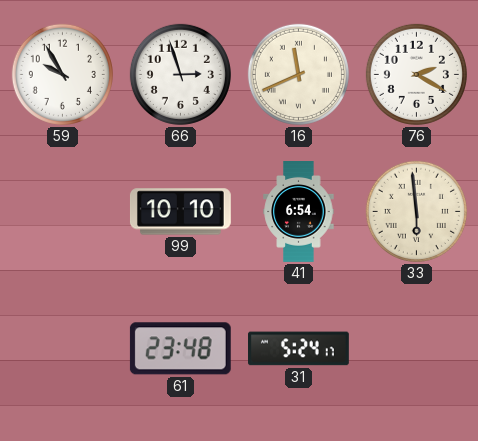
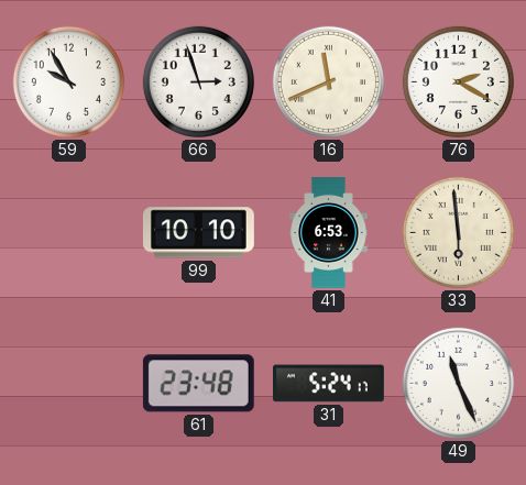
41: 6:54 -> 6:53
49: none -> 11:26
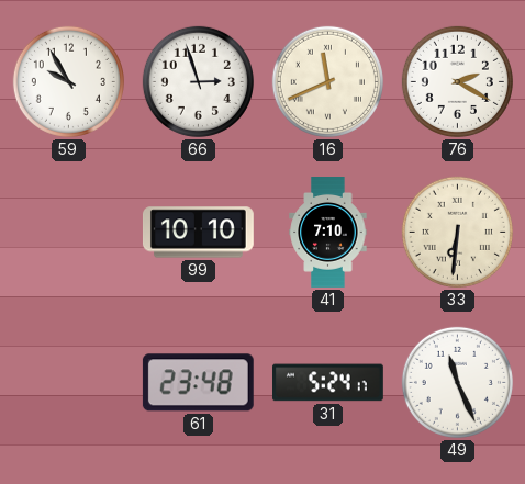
41: 6:53 -> 7:10
33: 5:59 -> 6:31
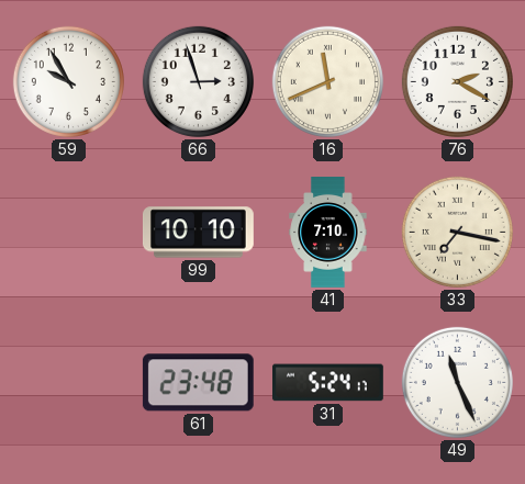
33: 6:31 -> 7:17
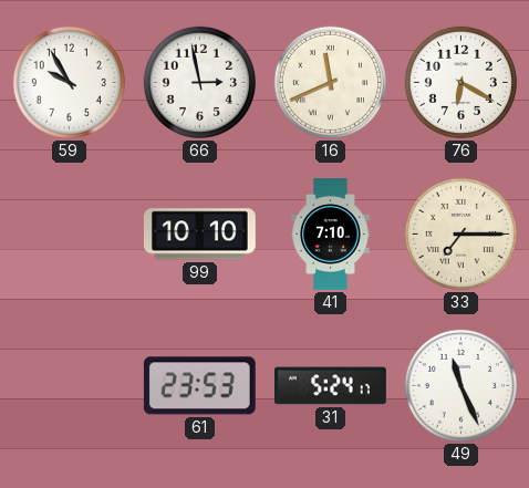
66: 2:57 -> 2:58
76: 2:20 -> 6:20
33: 7:17 -> 7:15
61: 23:48 -> 23:53
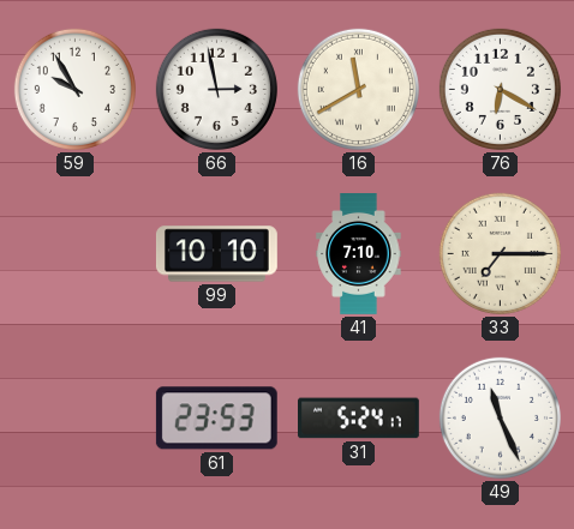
16: 11:41 -> 11:40
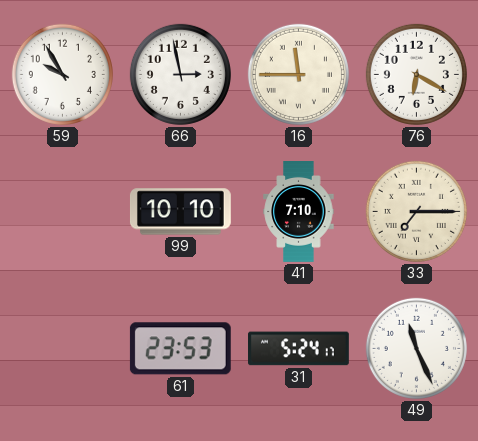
16: 11:40 -> 11:45
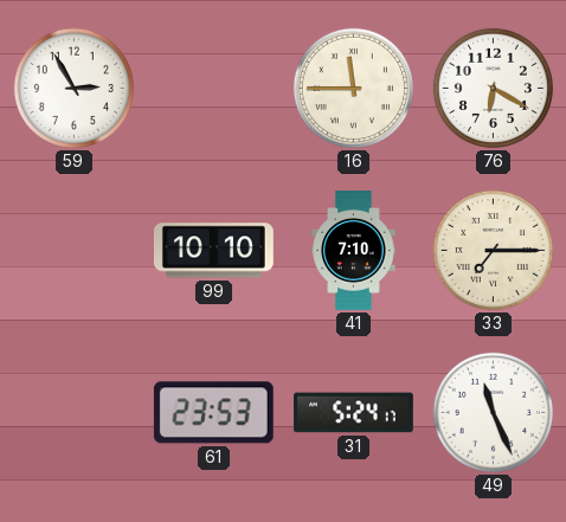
59: 9:55 -> 2:55
66: 2:58 -> none
